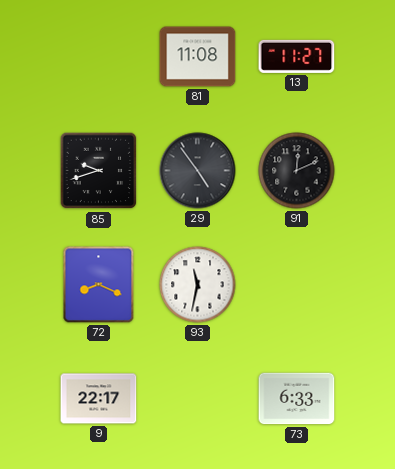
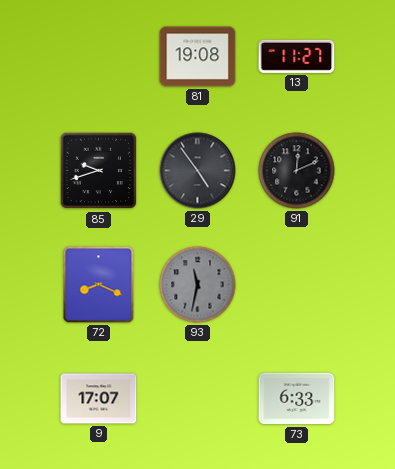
81: 11:08 -> 19:08
93 dial: white -> grey
9: 22:17 -> 17:07
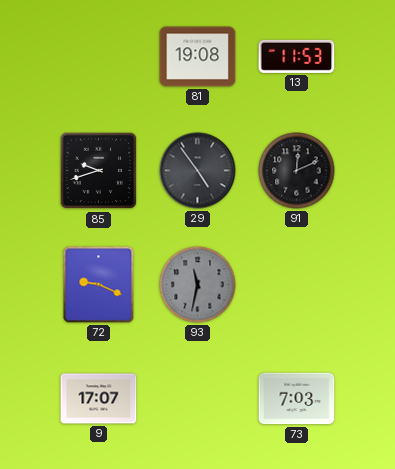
13: 11:27 -> 11:53
72: 8:19 -> 9:19
73: 6:33 -> 7:03
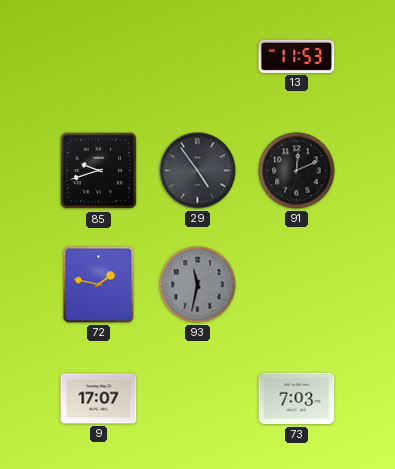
81: 19:08 -> none
72: 9:19 -> 1:47
